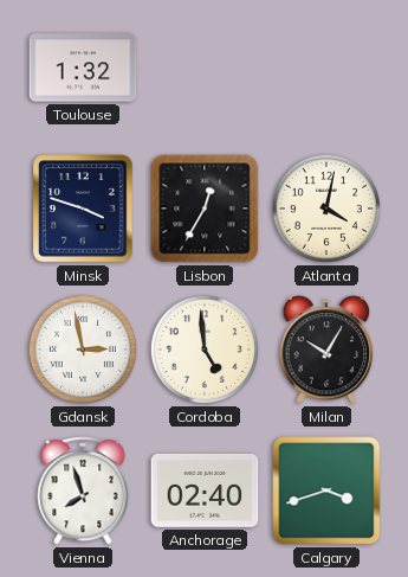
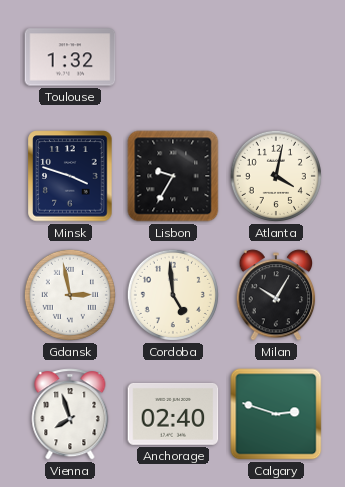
Lisbon: 12:35 -> 9:35
Calgary: 3:42 -> 2:48
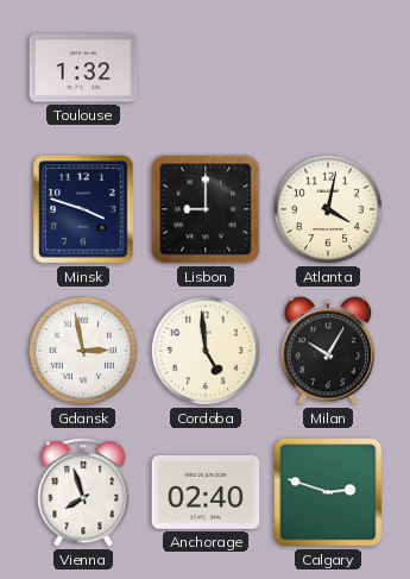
Lisbon: 9:35 -> 9:00
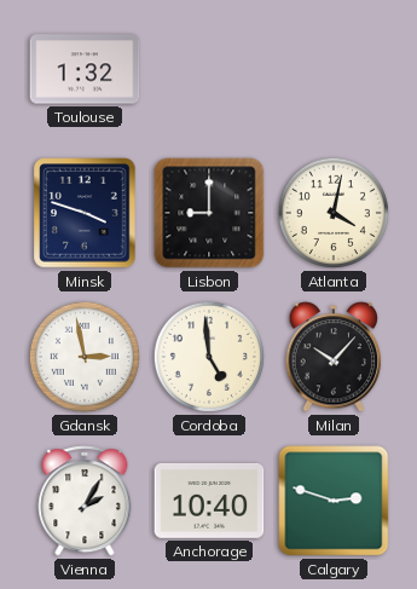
Milan: 10:05 -> 10:07
Vienna: 7:57 -> 2:05
Anchorage: 02:40 -> 10:40
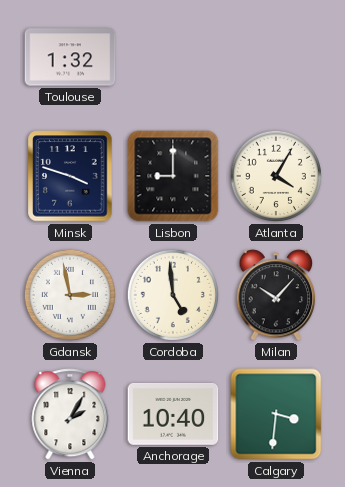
Atlanta: 4:02 -> 4:05
Calgary: 2:48 -> 3:31
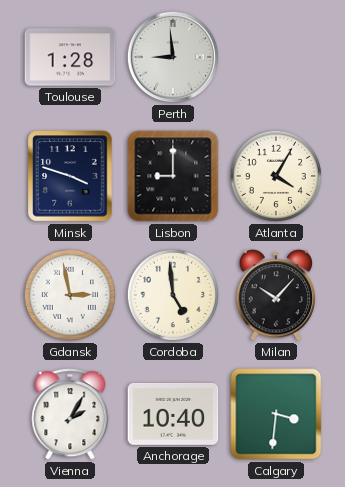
Toulouse: 1:32 -> 1:28
Perth: none -> 8:59
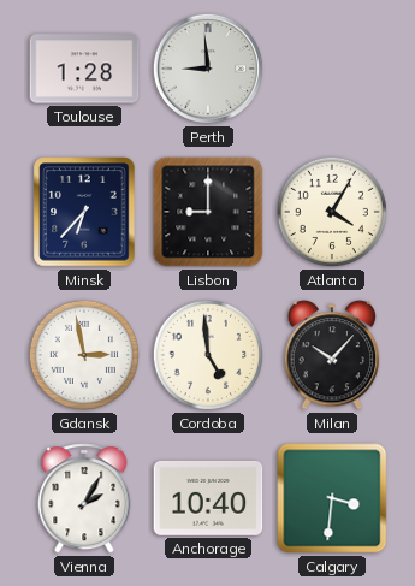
Minsk: 3:48 -> 6:37
